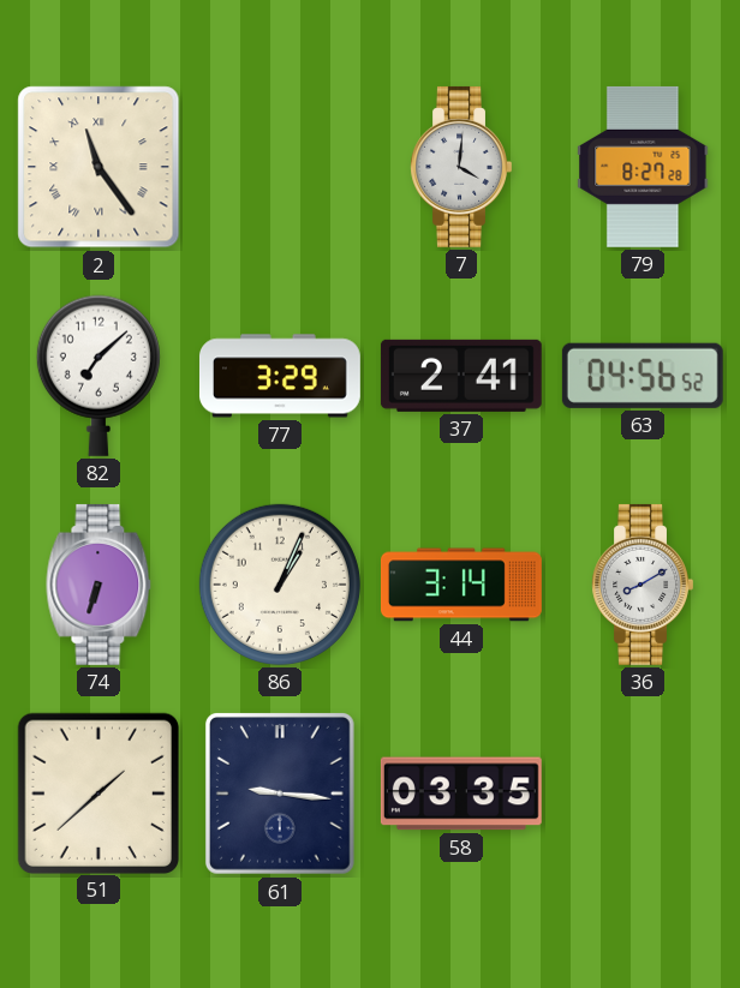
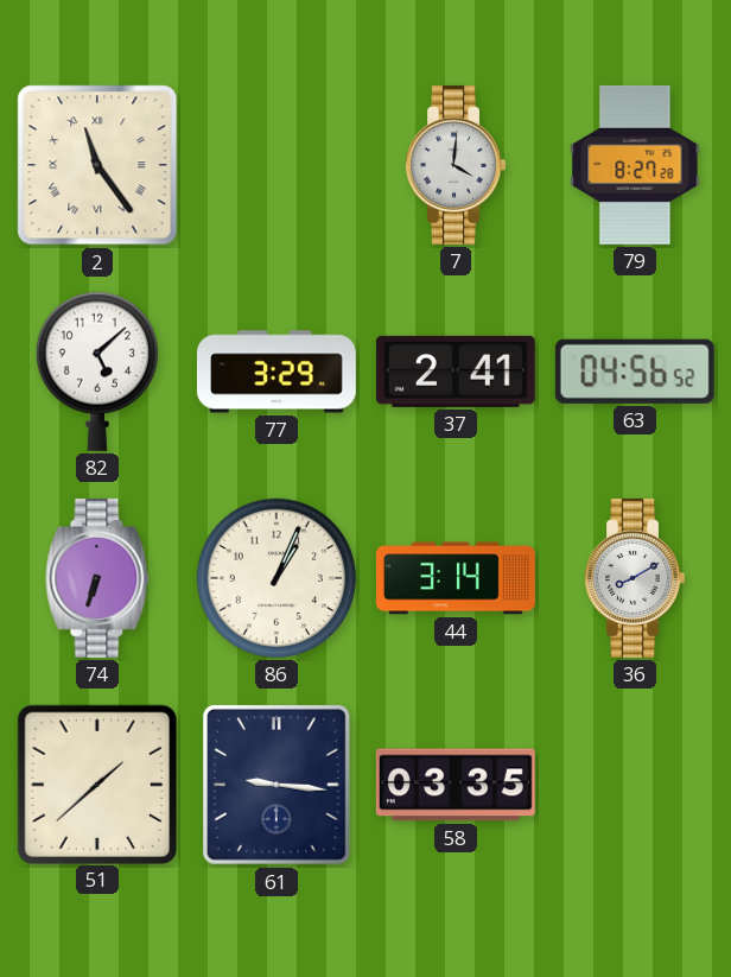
82: 7:08 -> 5:08
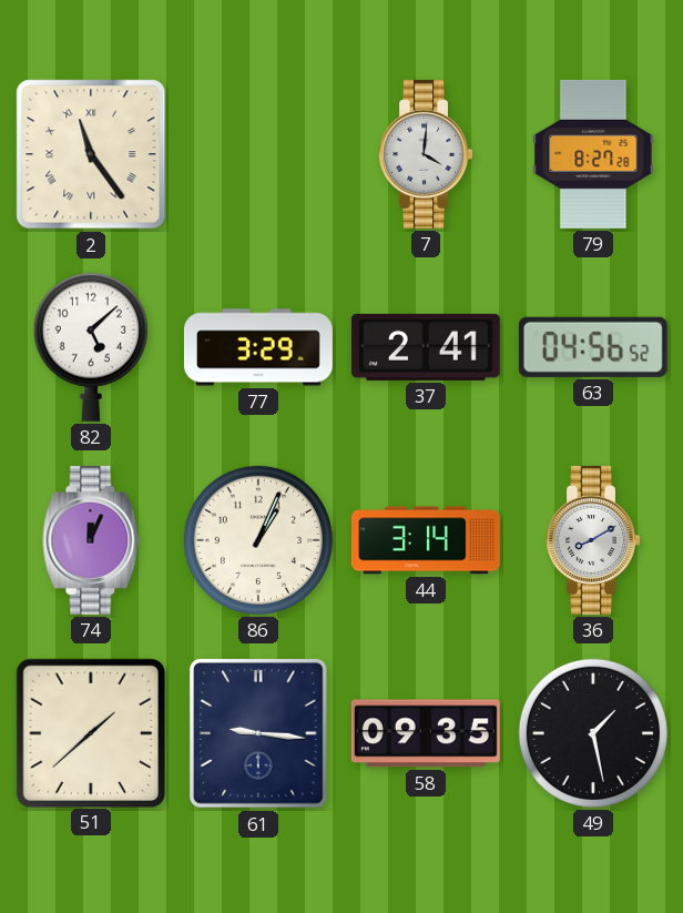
74: 6:33 -> 12:04
58: 03:35 -> 09:35
49: none -> 1:28
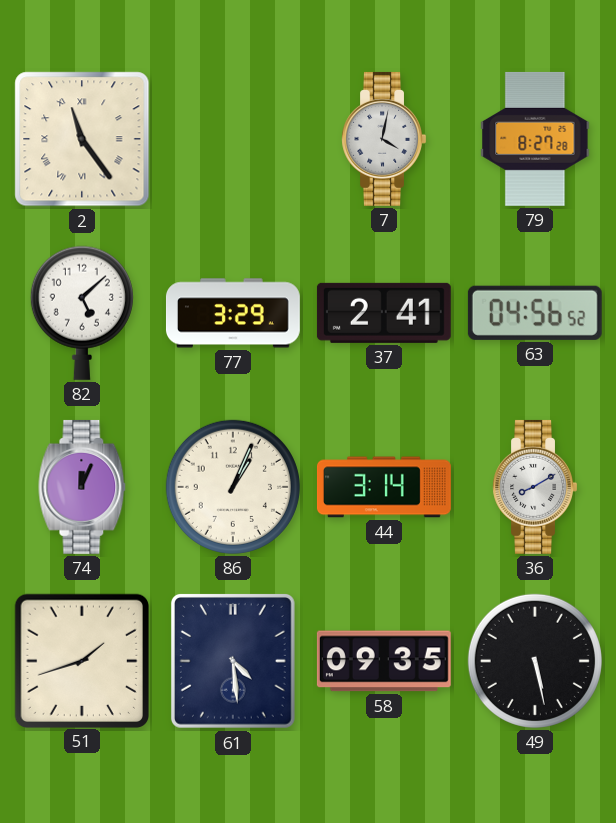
7: 4:01 -> 4:02
51: 1:38 -> 1:42
61: 9:16 -> 4:29
49: 1:28 -> 5:28
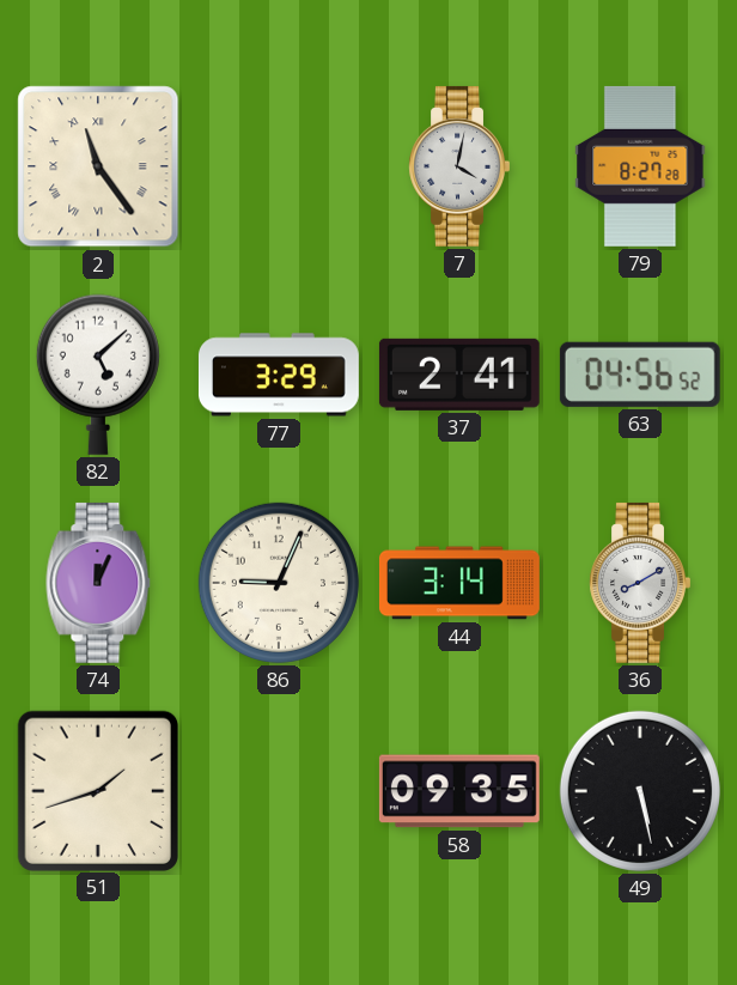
86: 1:04 -> 9:04
61: 4:29 -> none
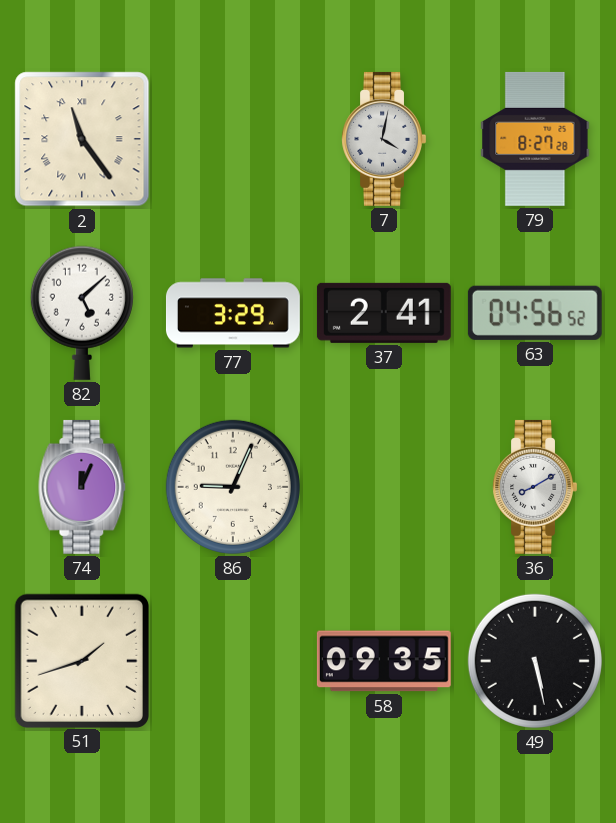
44: 3:14 -> none
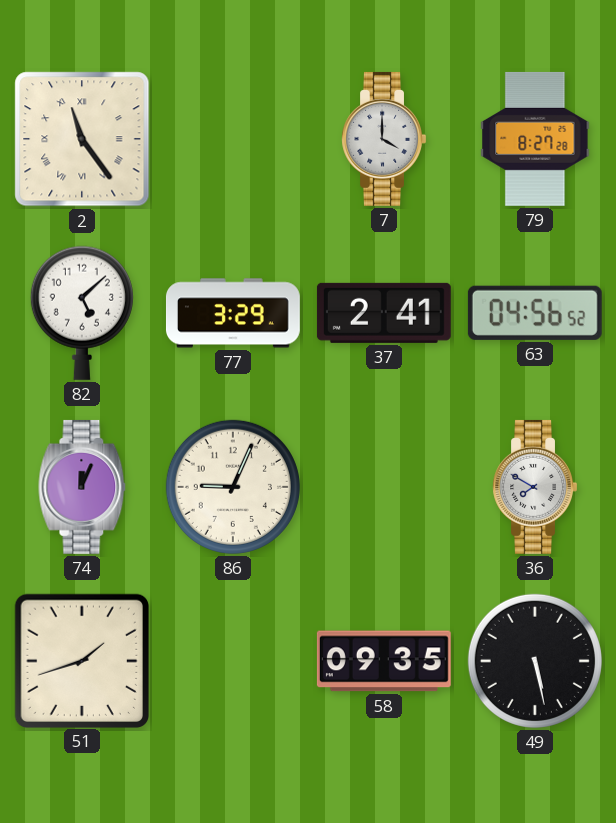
7: 4:02 -> 4:00
36: 8:10 -> 7:50
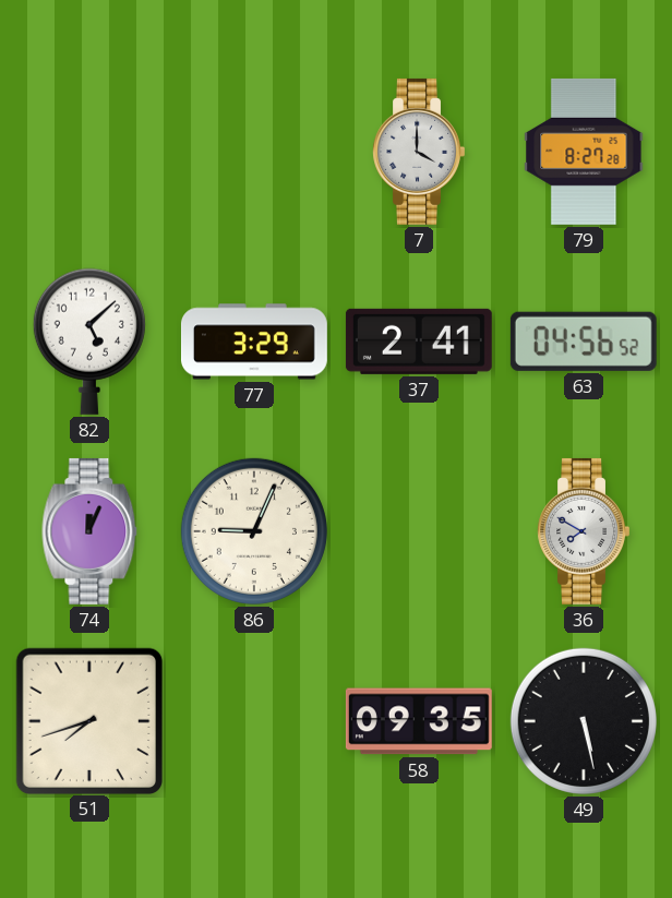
2: 11:24 -> none
51: 1:42 -> 7:42
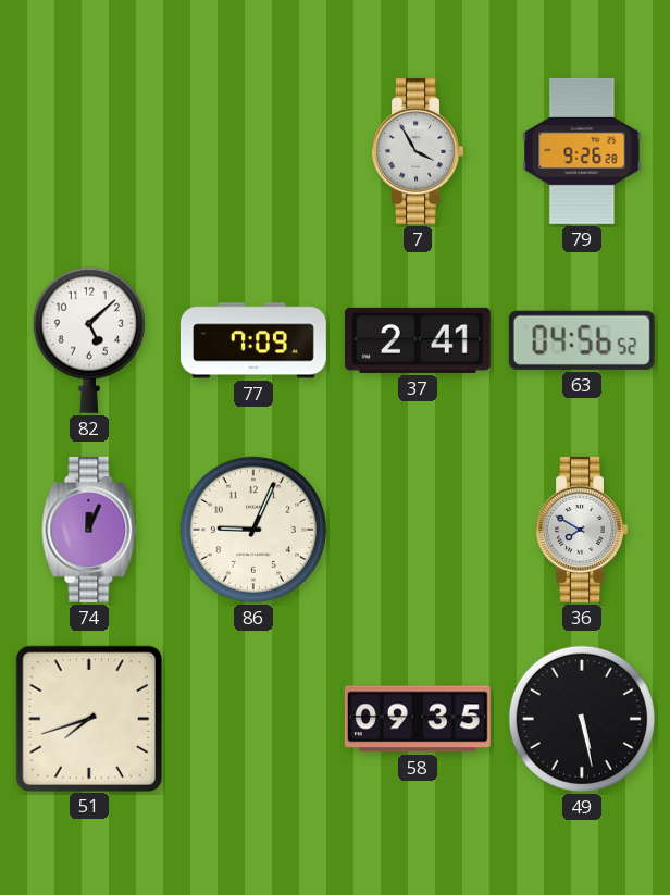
7: 4:00 -> 3:55
79: 8:27 -> 9:26
77: 3:29 -> 7:09
